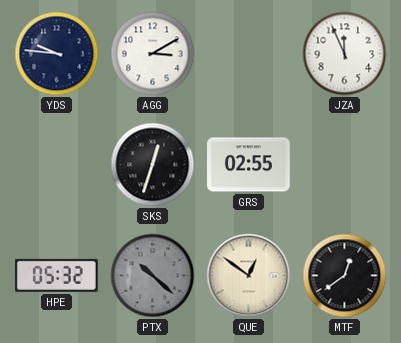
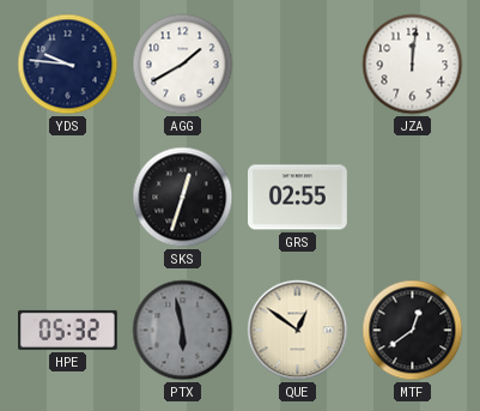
AGG: 3:10 -> 1:40
JZA: 11:56 -> 12:01
PTX: 10:22 -> 5:58
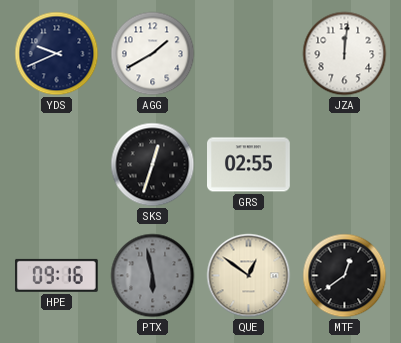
YDS: 9:46 -> 9:41
HPE: 05:32 -> 09:16
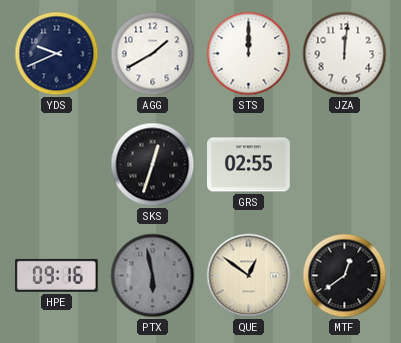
STS: none -> 12:00
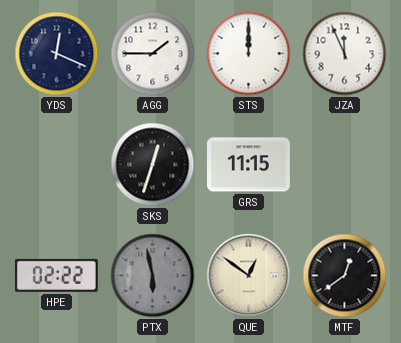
YDS: 9:41 -> 12:19
AGG: 1:40 -> 1:45
JZA: 12:01 -> 11:56
GRS: 02:55 -> 11:15
HPE: 09:16 -> 02:22
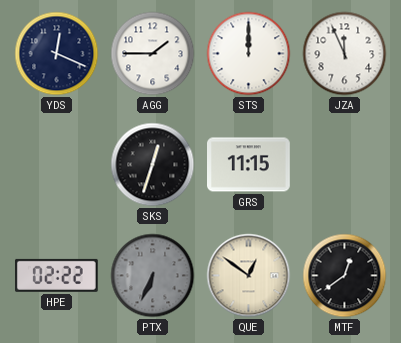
PTX: 5:58 -> 6:34
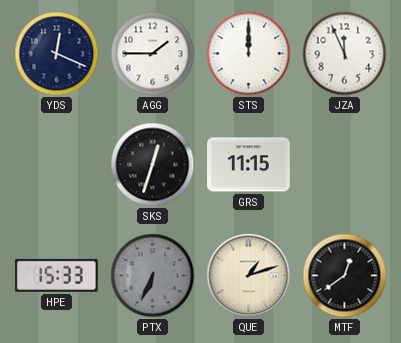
HPE: 02:22 -> 15:33
QUE: 12:51 -> 1:12
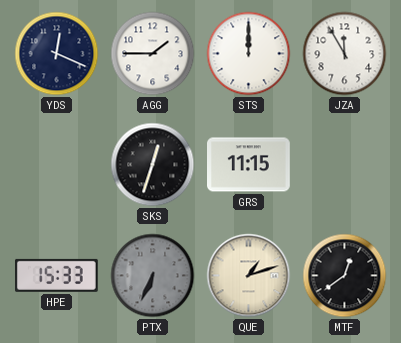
JZA: 11:56 -> 11:55
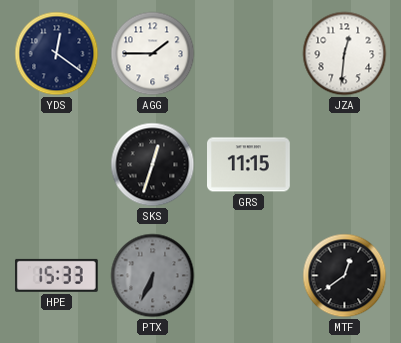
YDS: 12:19 -> 12:21
STS: 12:00 -> none
JZA: 11:55 -> 12:31
QUE: 1:12 -> none
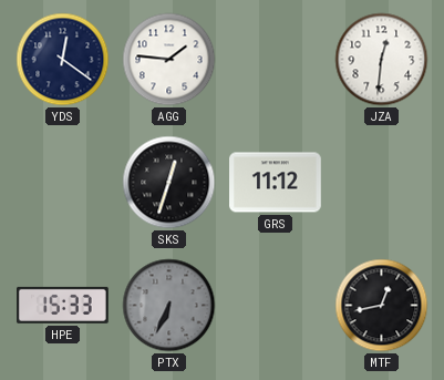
AGG: 1:45 -> 1:46
GRS: 11:15 -> 11:12
MTF: 12:39 -> 12:43
